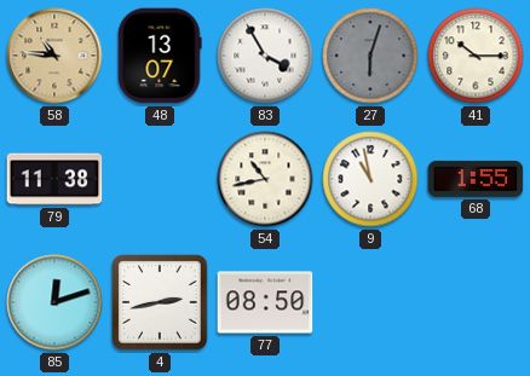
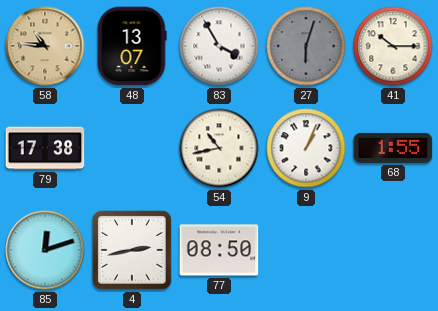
79: 11:38 -> 17:38
9: 10:58 -> 1:04
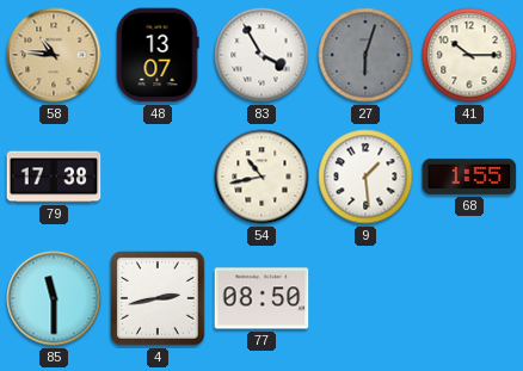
9: 1:04 -> 1:29
85: 12:12 -> 11:30
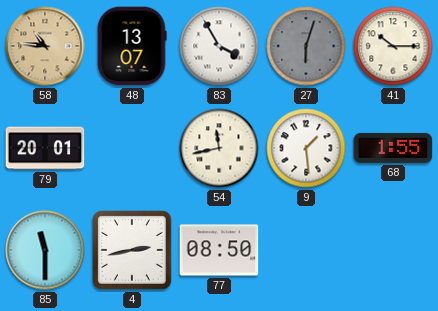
79: 17:38 -> 20:01
54: 10:43 -> 11:43
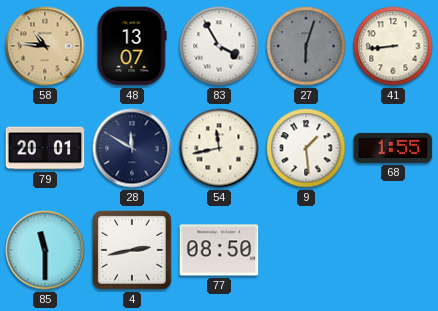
41: 10:15 -> 8:44
28: none -> 11:50
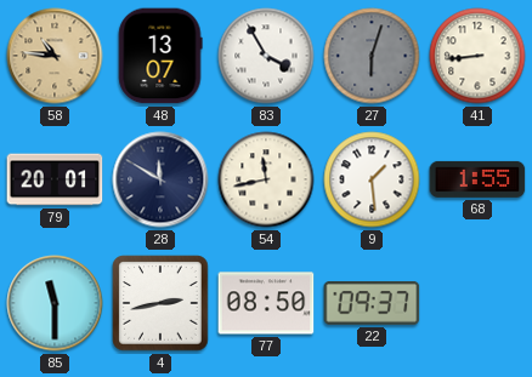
22: none -> 09:37
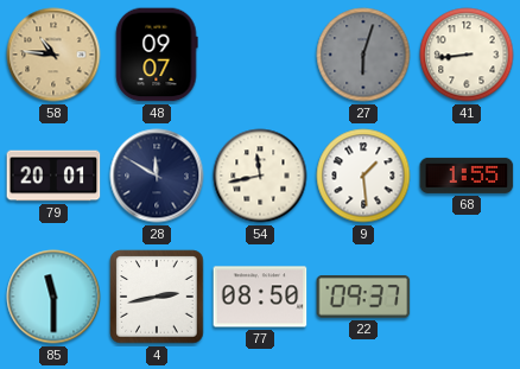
48: 13:07 -> 09:07
83: 3:55 -> none
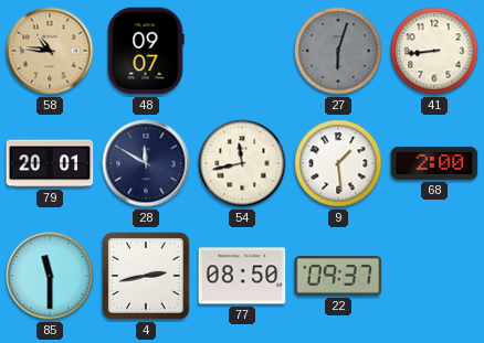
68: 1:55 -> 2:00
